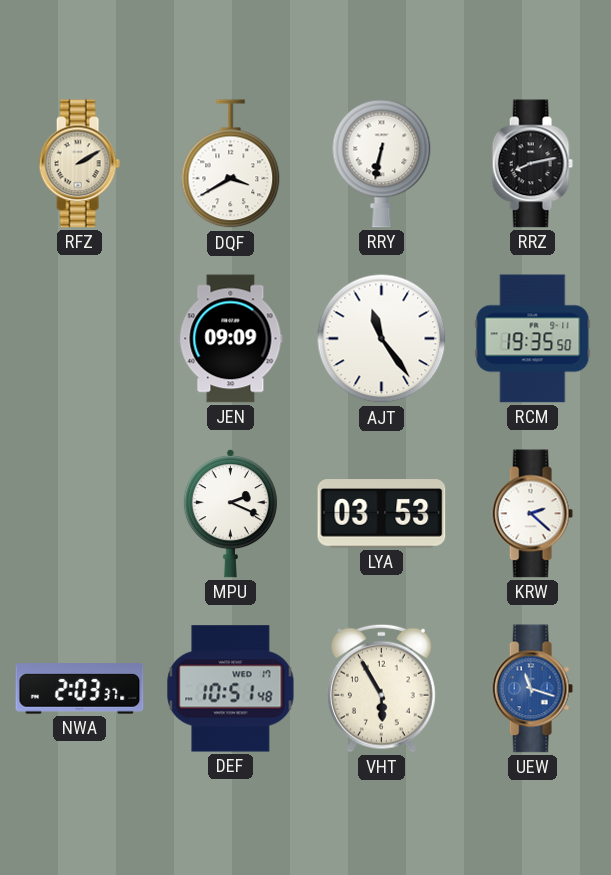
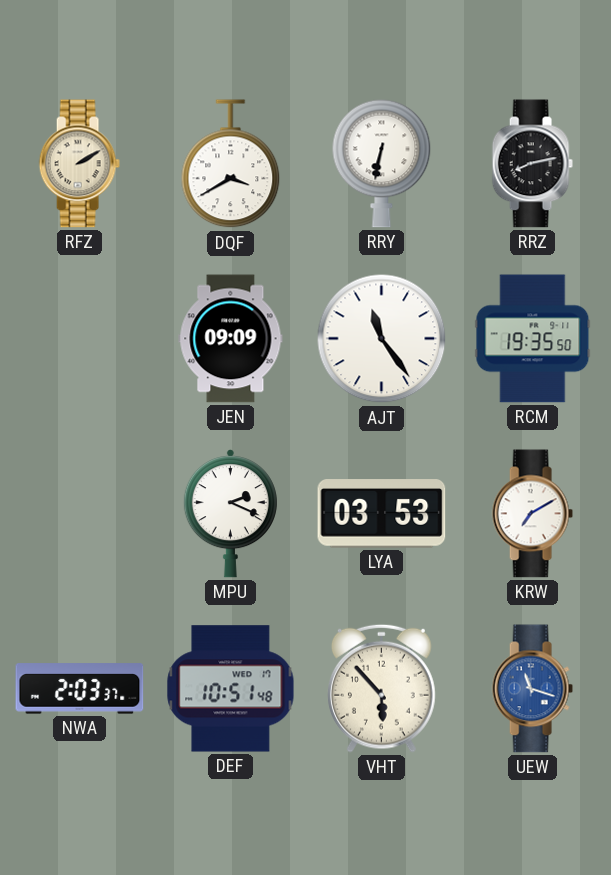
KRW: 2:22 -> 7:10
VHT: 5:55 -> 5:53
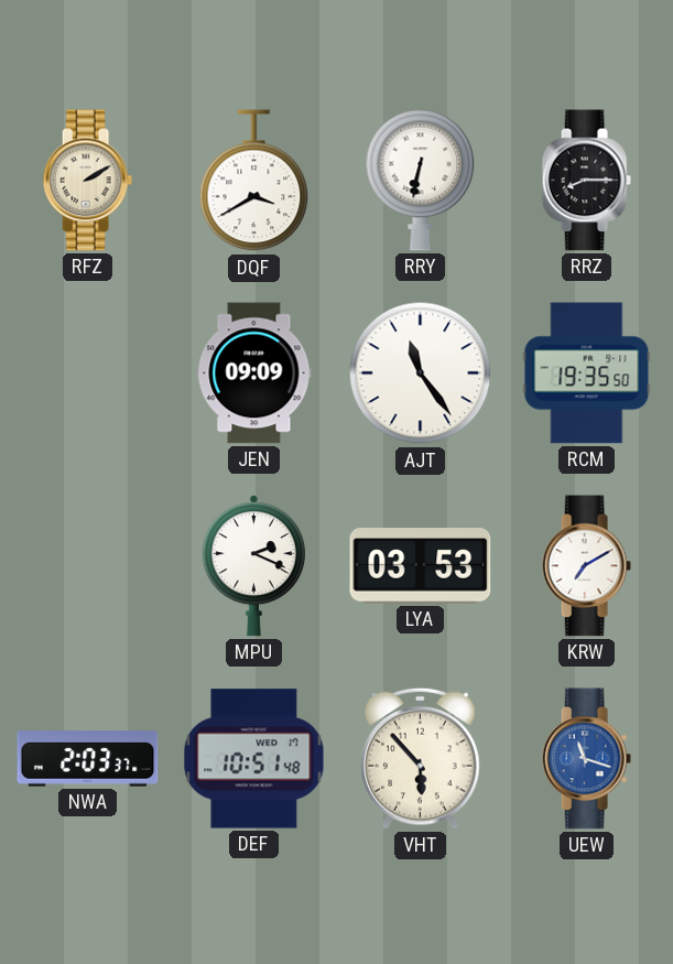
RRZ: 8:13 -> 8:15
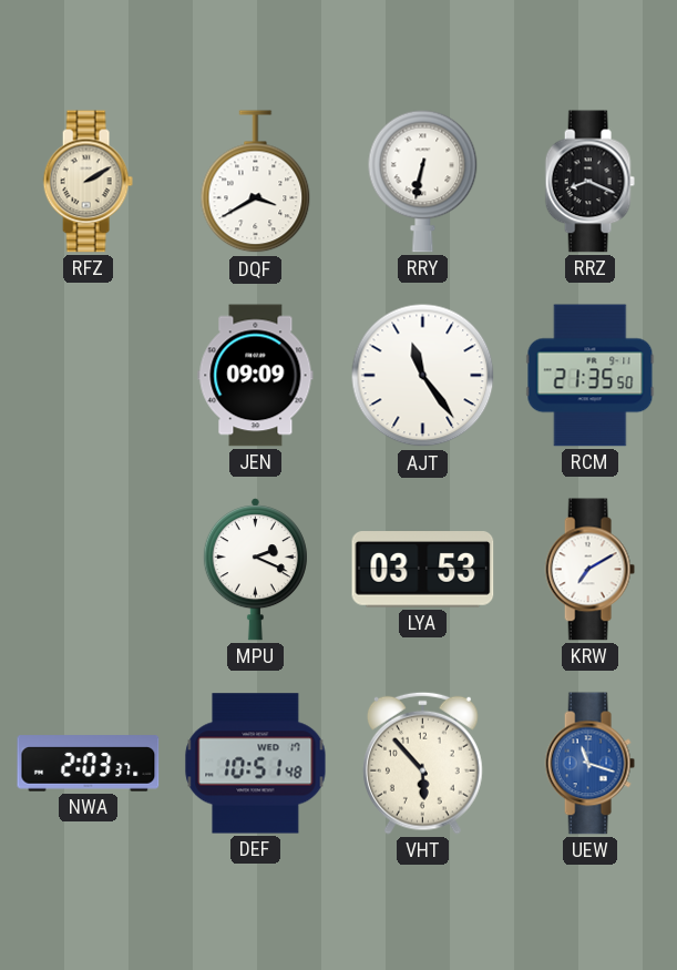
RRZ: 8:15 -> 8:19
RCM: 19:35 -> 21:35
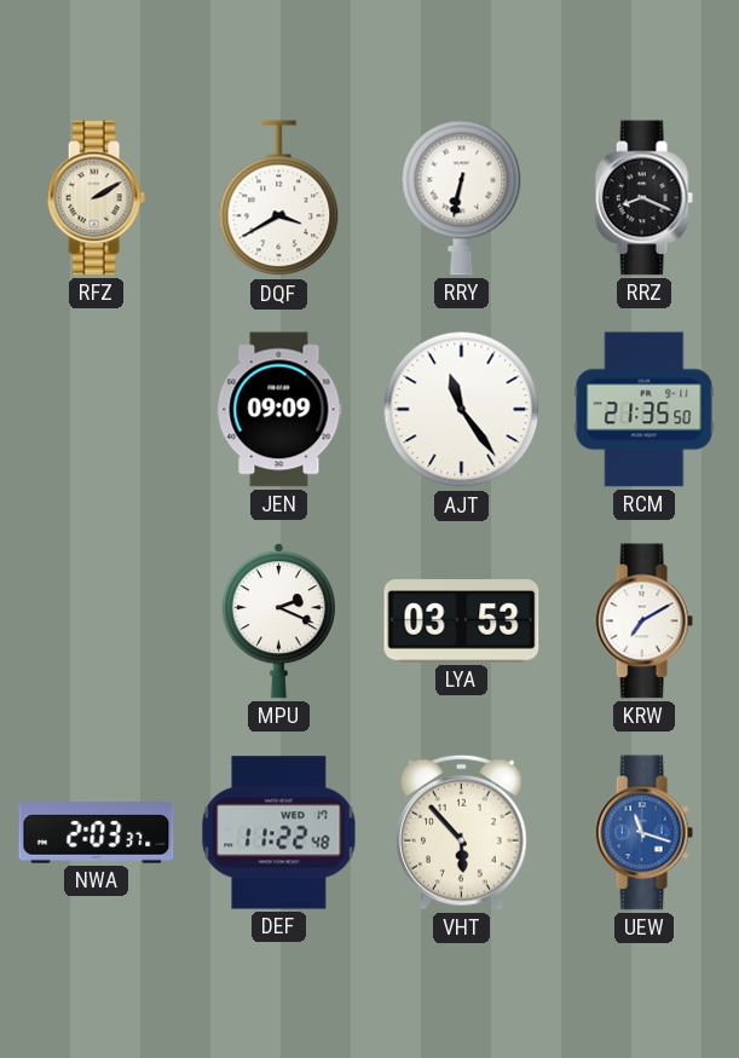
DEF: 10:51 -> 11:22
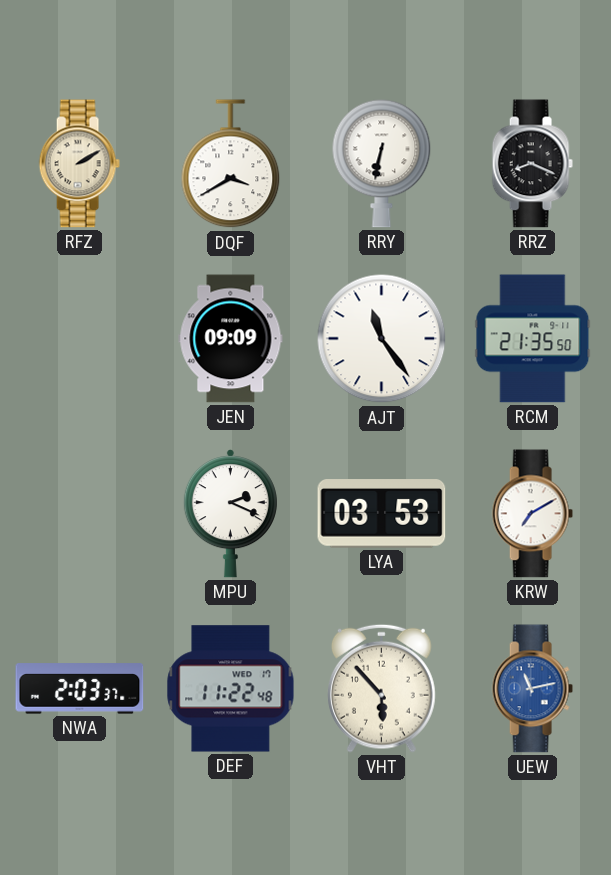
UEW: 11:18 -> 11:13
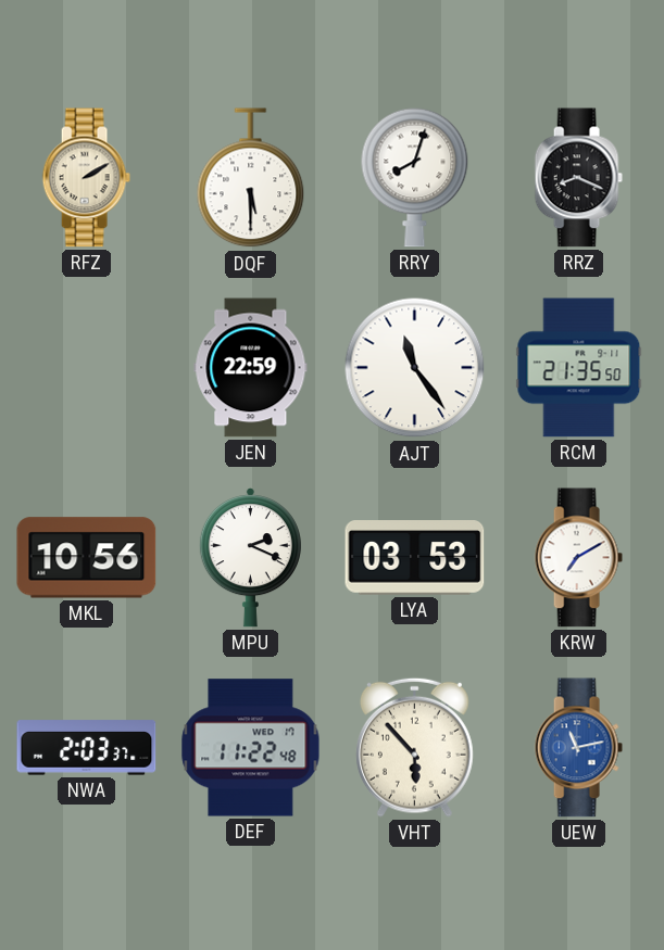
DQF: 3:40 -> 5:30
RRY: 6:32 -> 8:03
JEN: 09:09 -> 22:59
MKL: none -> 10:56
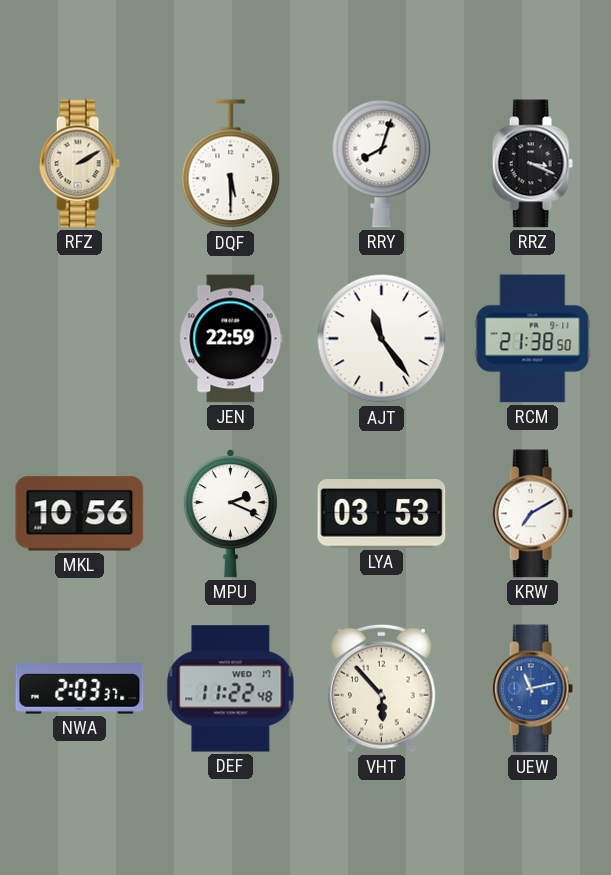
RRZ: 8:19 -> 3:19
RCM: 21:35 -> 21:38
